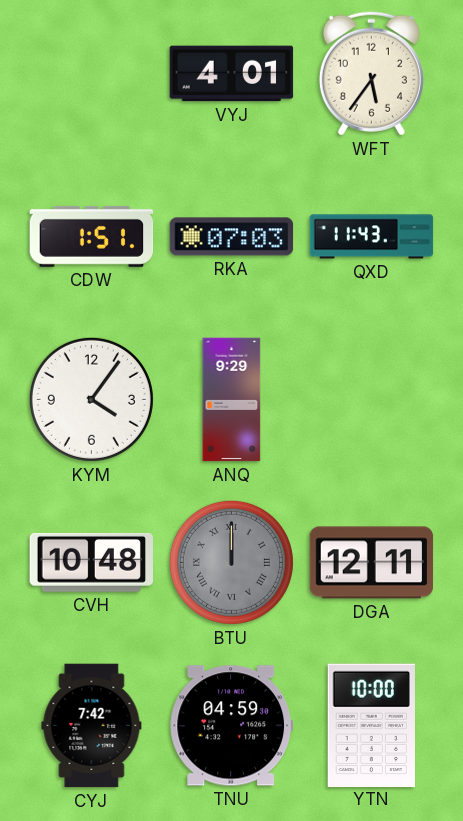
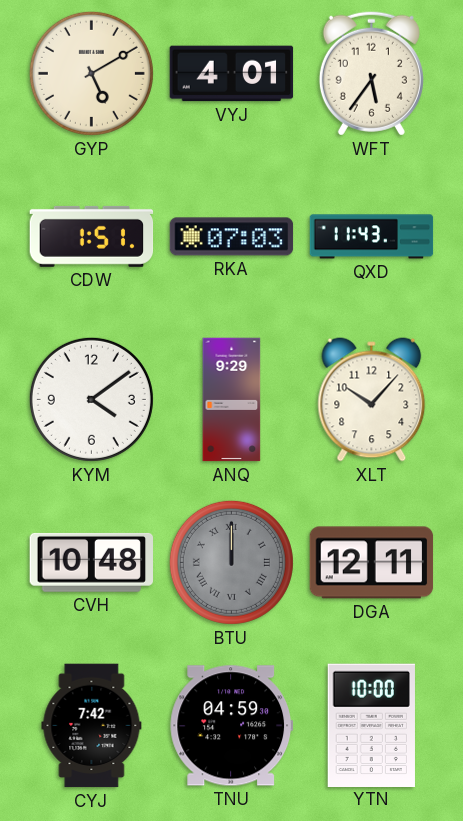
GYP: none -> 5:10
KYM: 4:06 -> 4:09
XLT: none -> 10:07
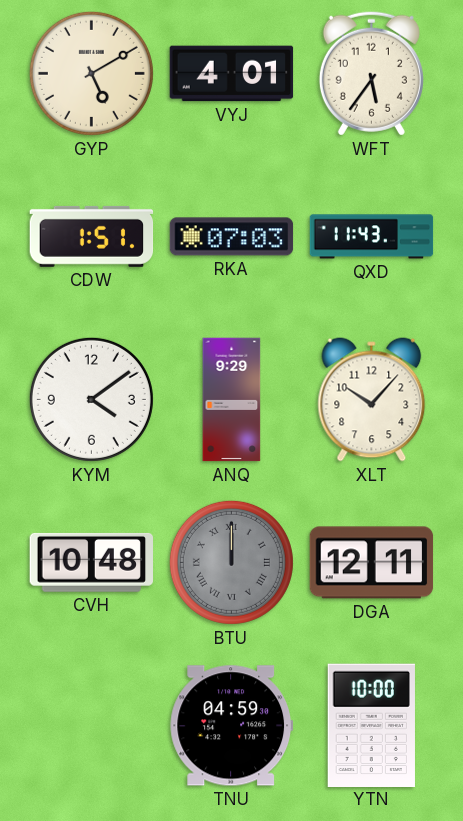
CYJ: 7:42 -> none
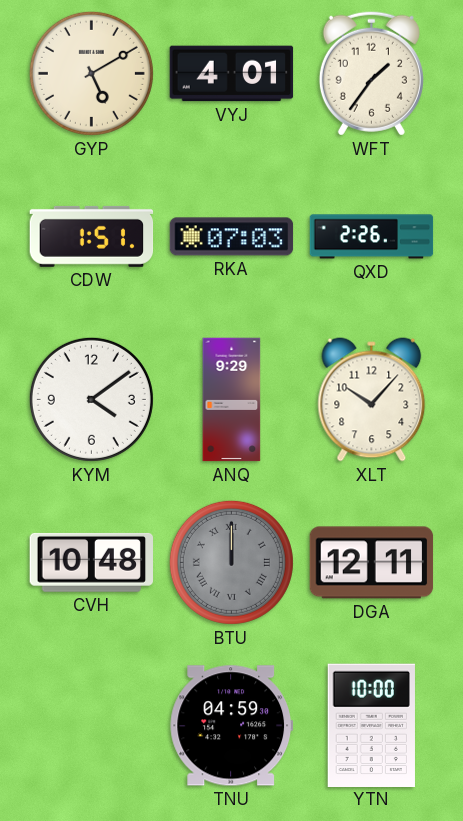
WFT: 5:36 -> 1:36
QXD: 11:43 -> 2:26
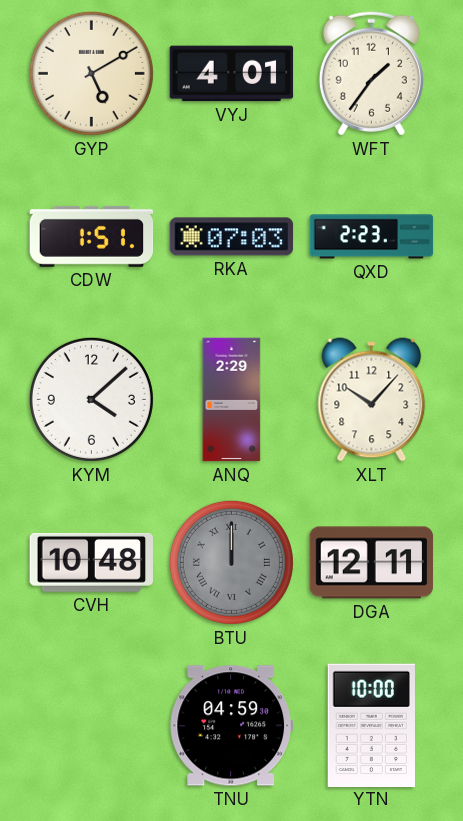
QXD: 2:26 -> 2:23
KYM: 4:09 -> 4:08
ANQ: 9:29 -> 2:29
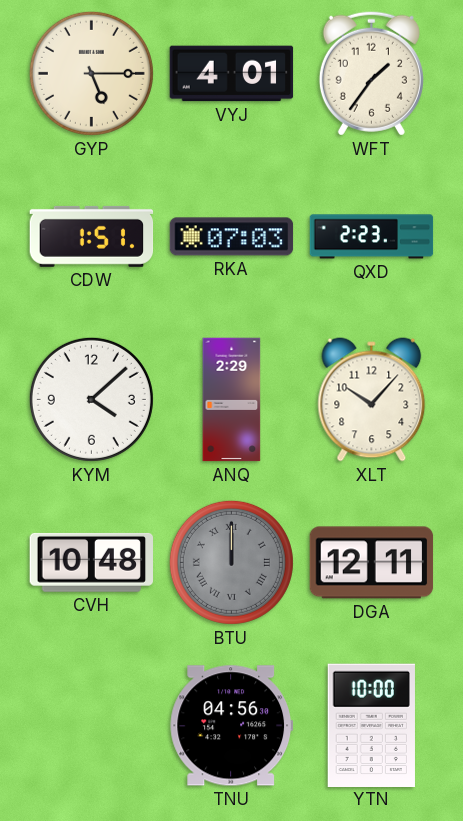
GYP: 5:10 -> 5:15
TNU: 04:59 -> 04:56
